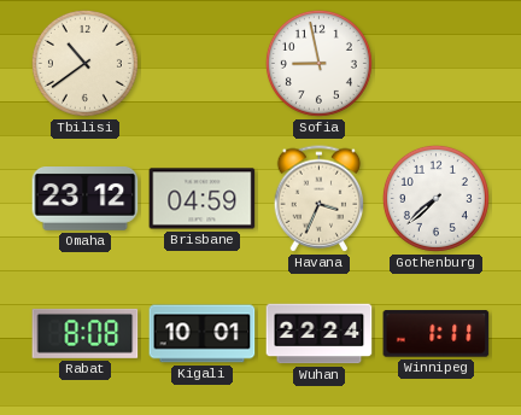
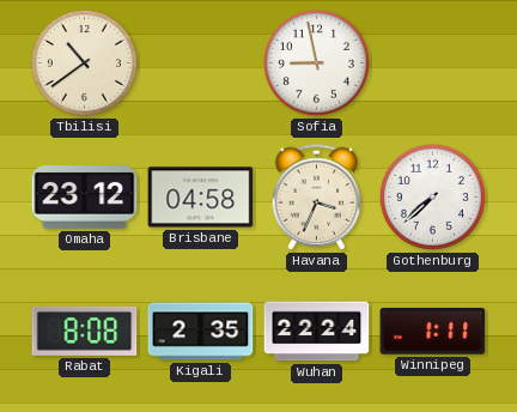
Brisbane: 04:59 -> 04:58
Kigali: 10:01 -> 2:35
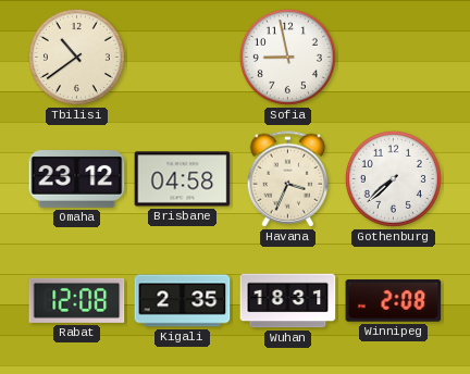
Rabat: 8:08 -> 12:08
Wuhan: 22:24 -> 18:31
Winnipeg: 1:11 -> 2:08
